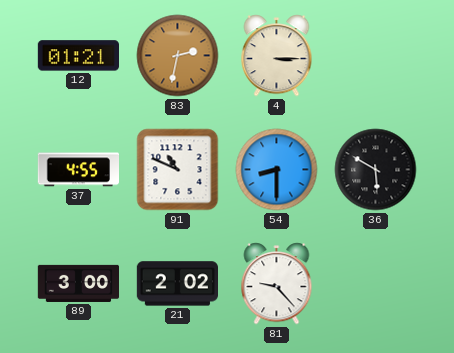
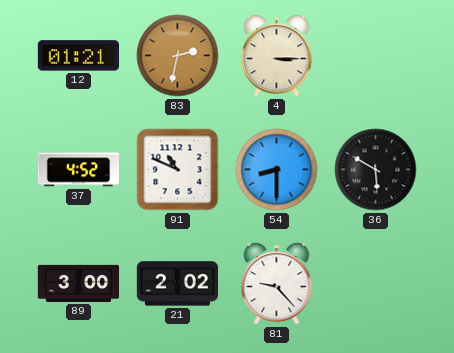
37: 4:55 -> 4:52
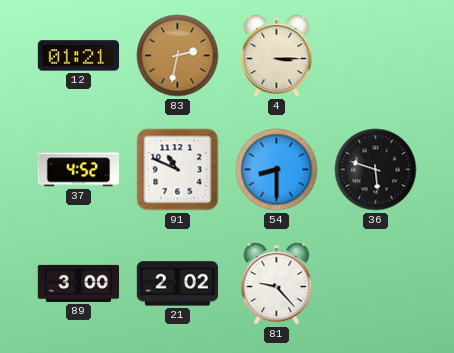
36: 5:50 -> 5:48
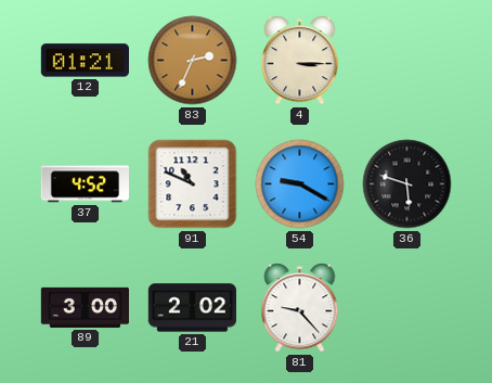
83: 2:32 -> 2:34
54: 8:30 -> 9:20
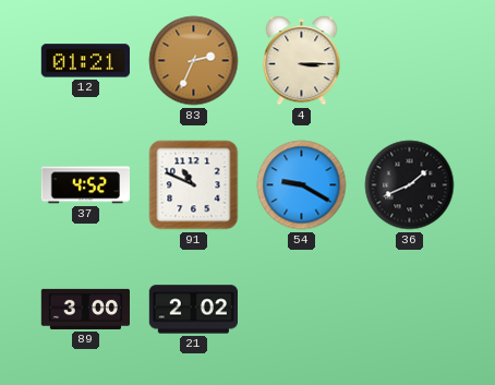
36: 5:48 -> 1:41
81: 9:23 -> none
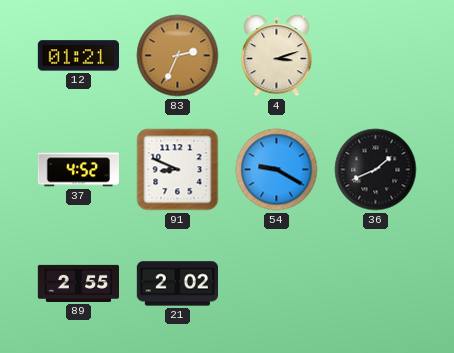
4: 3:15 -> 3:12
91: 10:49 -> 8:49
89: 3:00 -> 2:55
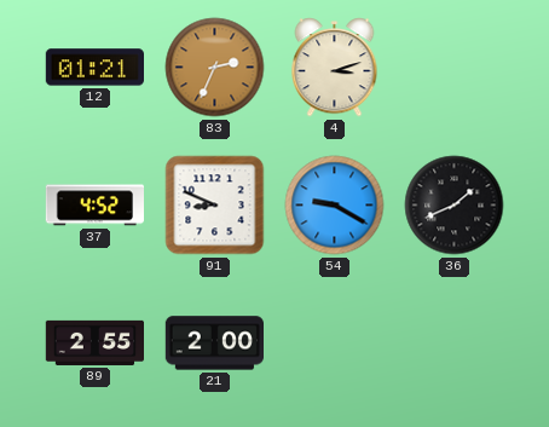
21: 2:02 -> 2:00
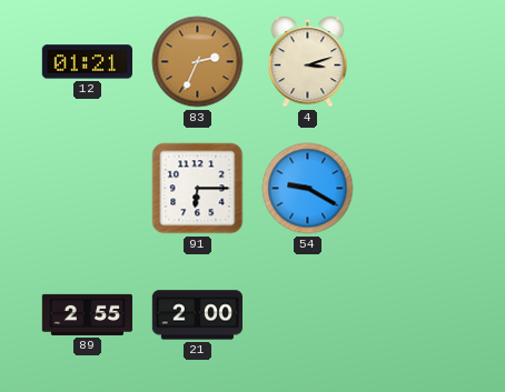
37: 4:52 -> none
91: 8:49 -> 6:15
36: 1:41 -> none
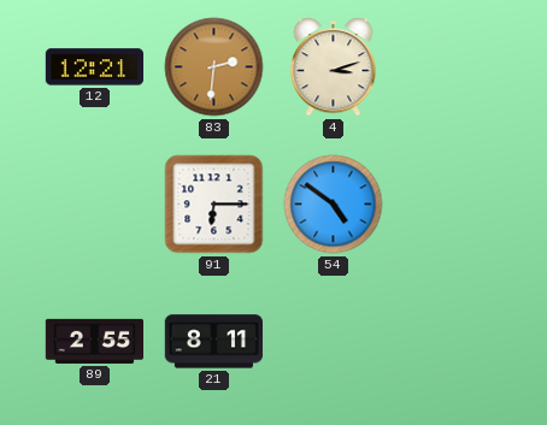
12: 01:21 -> 12:21
83: 2:34 -> 2:31
54: 9:20 -> 4:51
21: 2:00 -> 8:11
